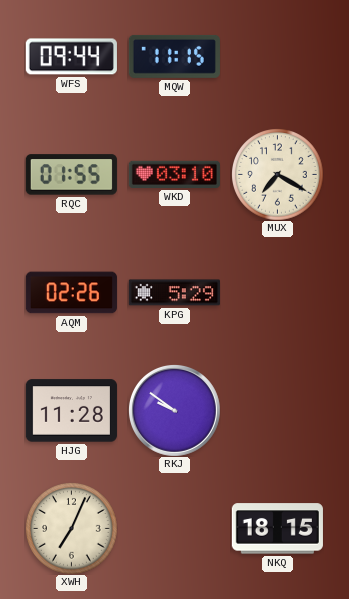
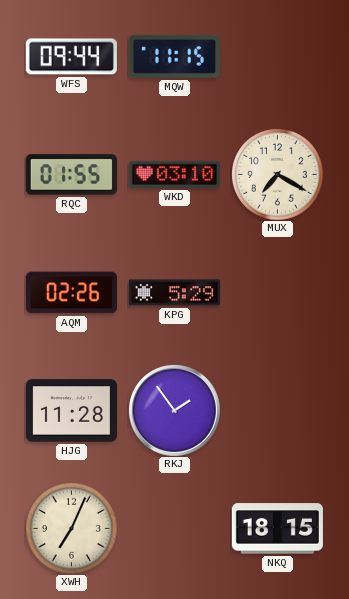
RKJ: 9:51 -> 1:54
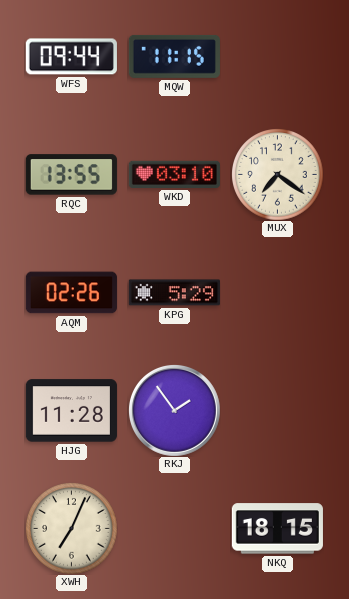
RQC: 01:55 -> 13:55
MUX: 7:20 -> 7:21
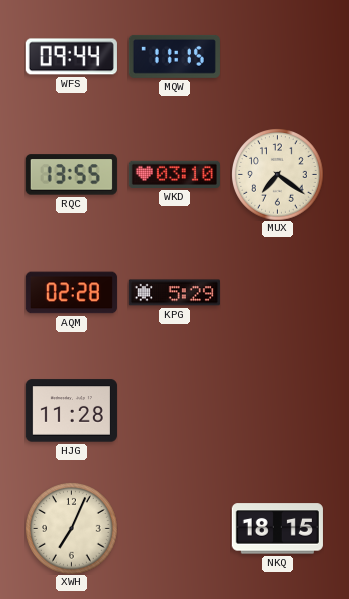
AQM: 02:26 -> 02:28
RKJ: 1:54 -> none
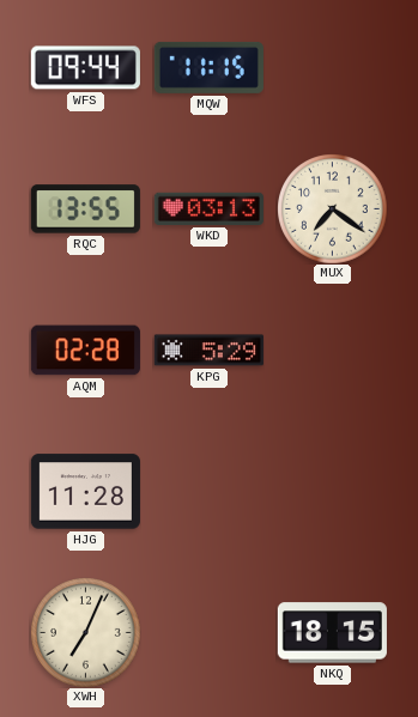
WKD: 03:10 -> 03:13
